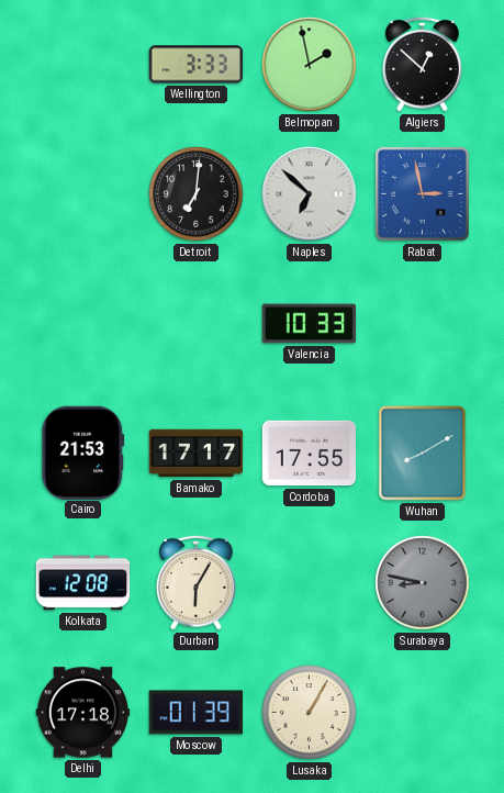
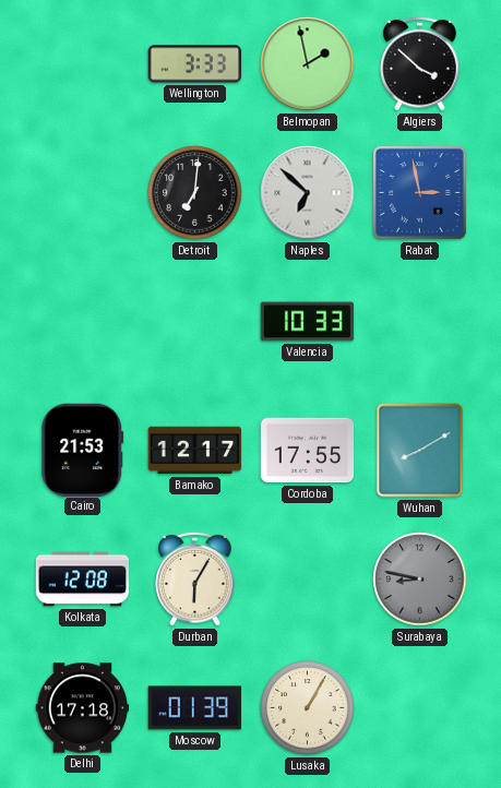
Algiers: 12:52 -> 3:52
Bamako: 17:17 -> 12:17
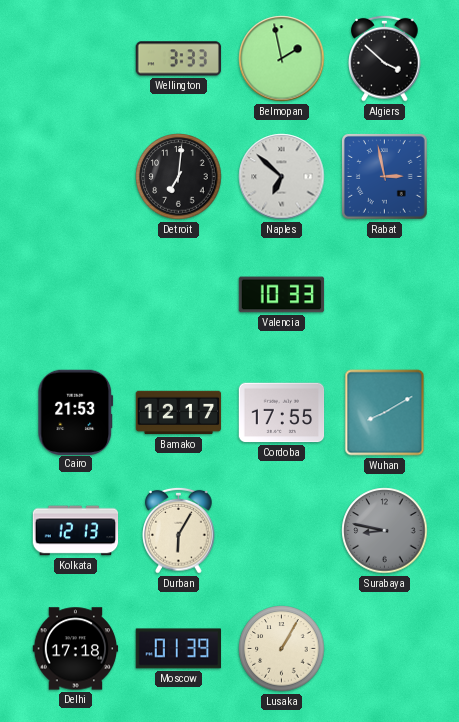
Kolkata: 12:08 -> 12:13
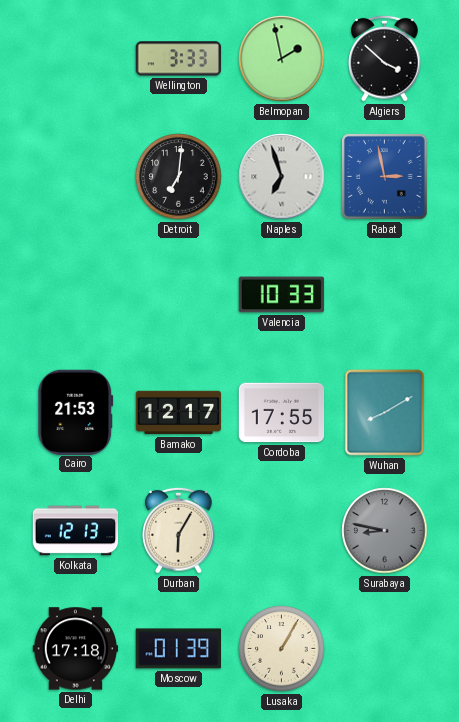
Naples: 6:52 -> 6:57
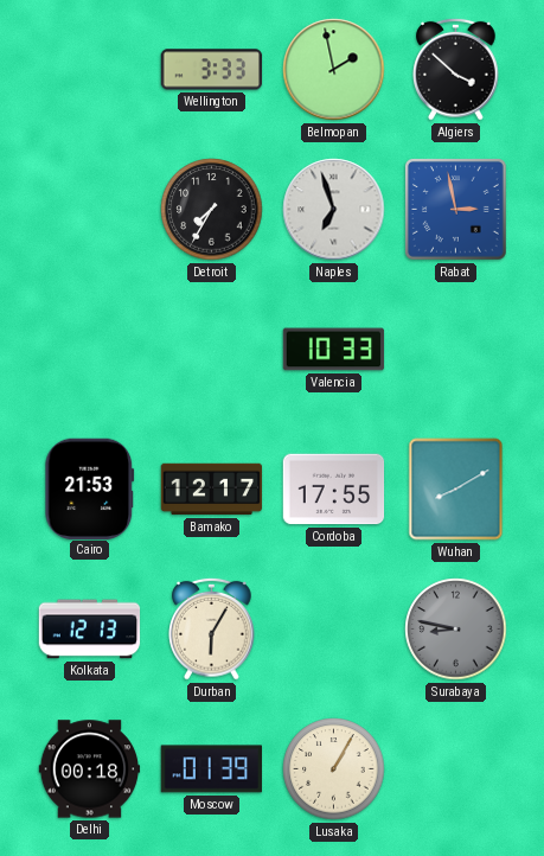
Detroit: 7:01 -> 7:35
Delhi: 17:18 -> 00:18
